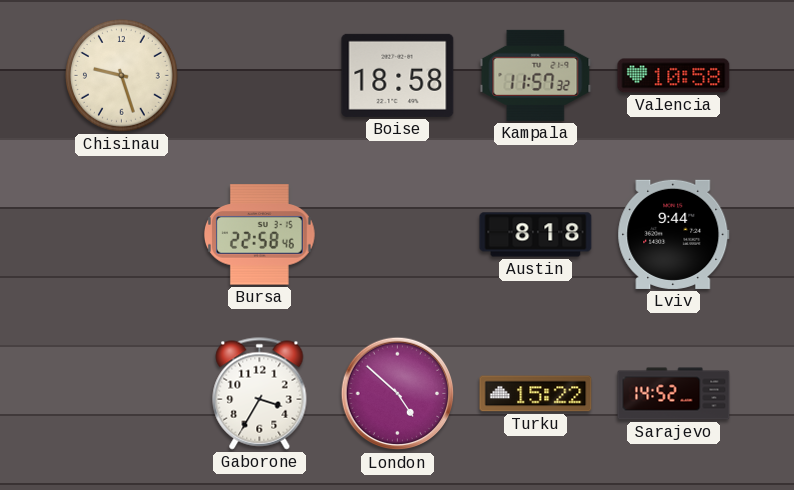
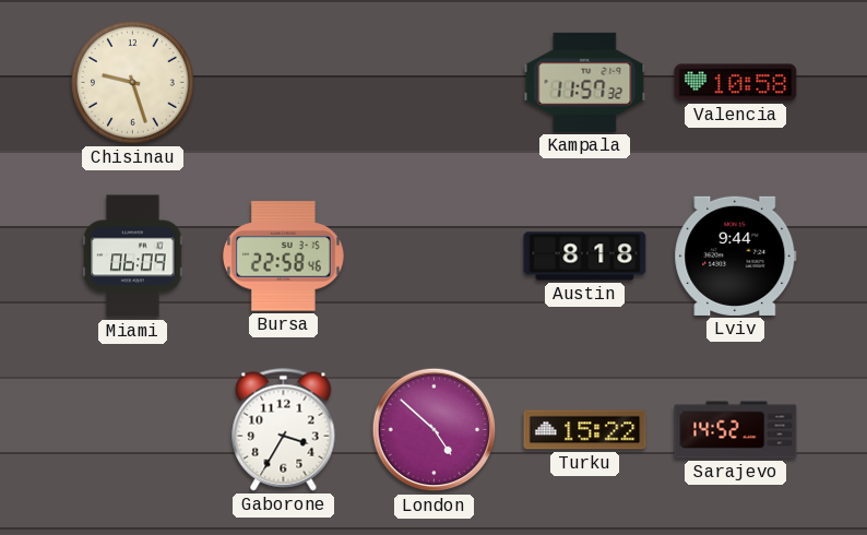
Boise: 18:58 -> none
Miami: none -> 06:09
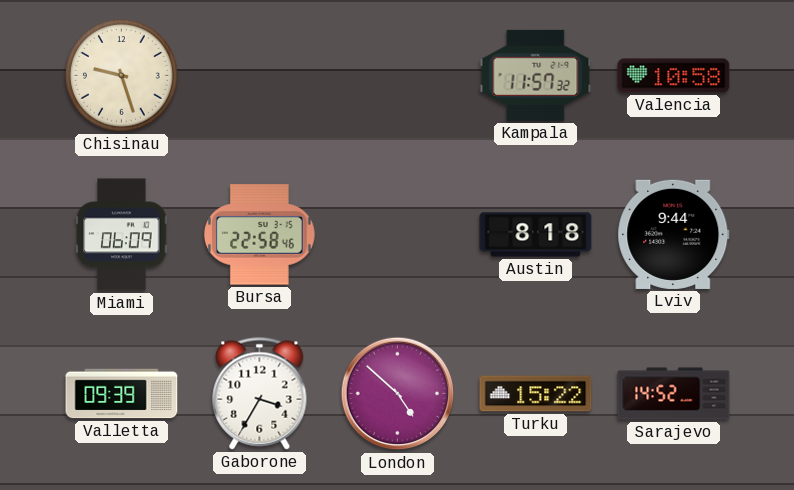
Valletta: none -> 09:39
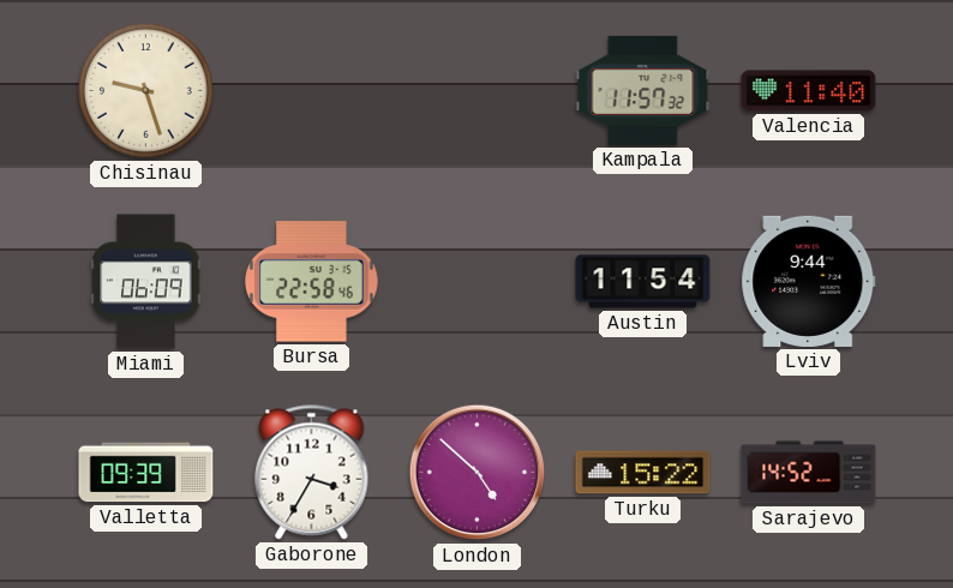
Valencia: 10:58 -> 11:40
Austin: 8:18 -> 11:54
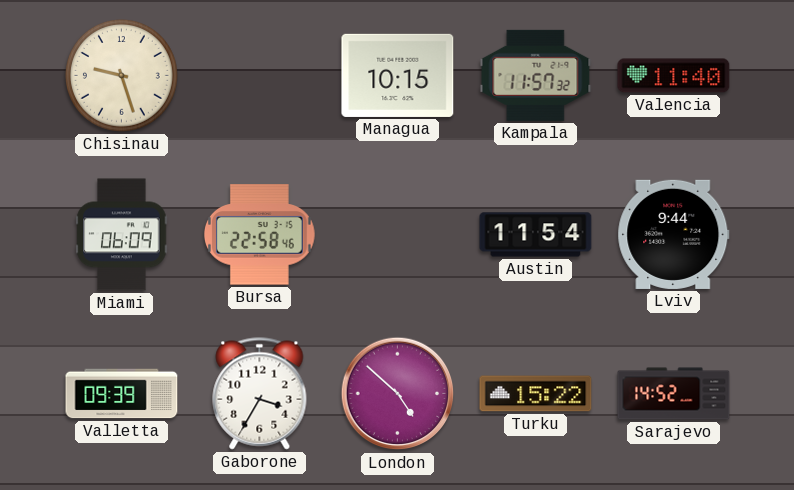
Managua: none -> 10:15
